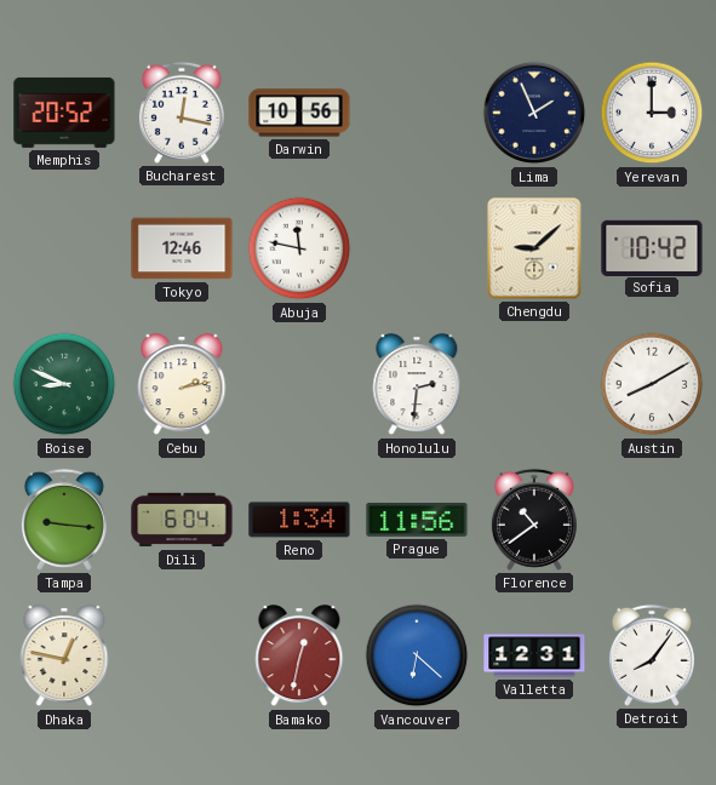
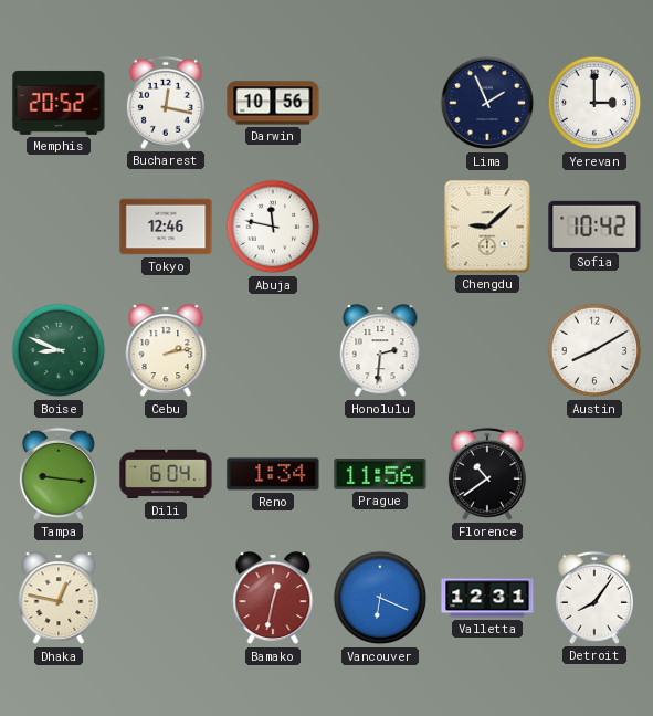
Vancouver: 6:22 -> 6:19
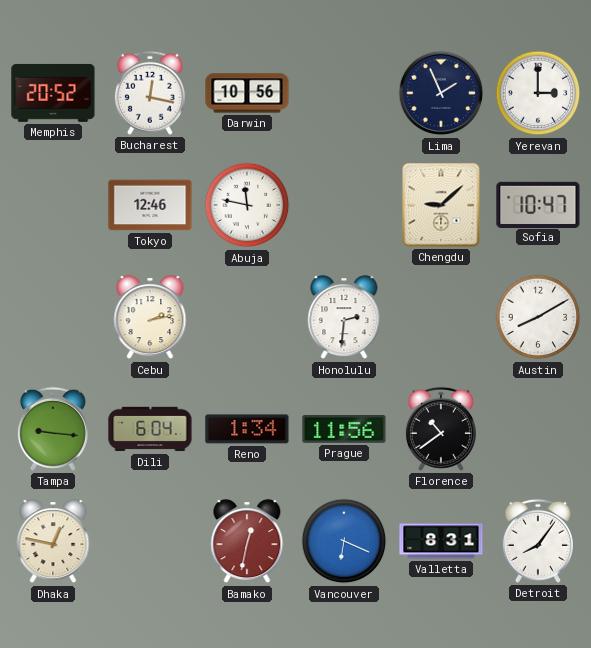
Sofia: 10:42 -> 10:47
Boise: 8:49 -> none
Valletta: 12:31 -> 8:31
